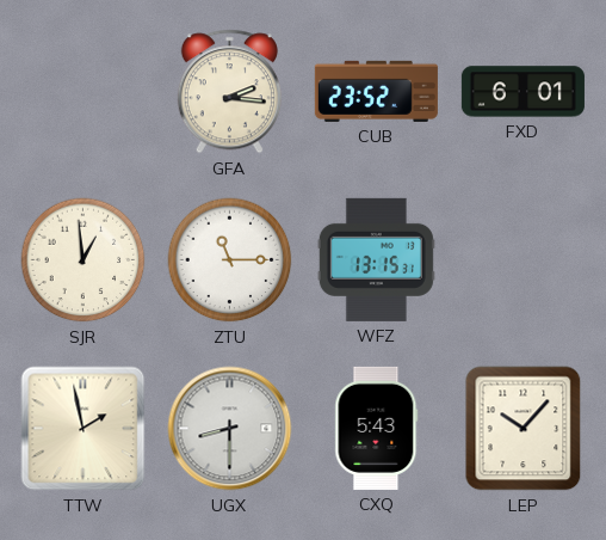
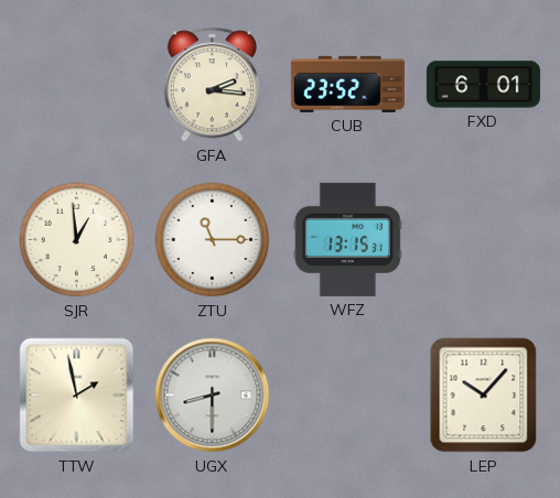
CXQ: 5:43 -> none
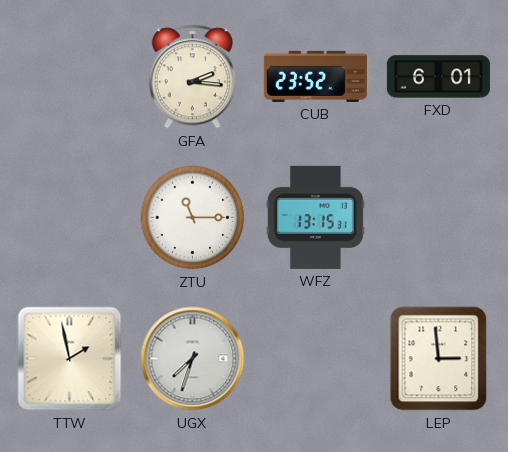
SJR: 12:59 -> none
UGX: 8:30 -> 7:33
LEP: 10:07 -> 2:59
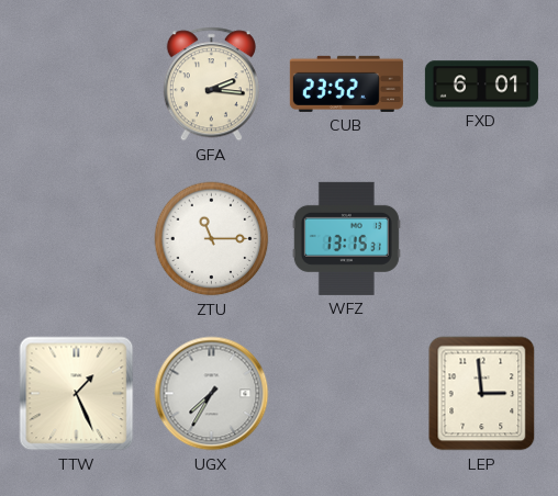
TTW: 1:58 -> 1:26
UGX: 7:33 -> 7:35
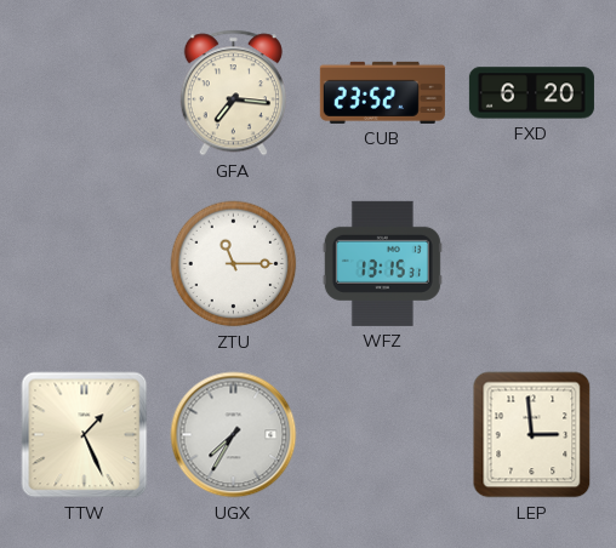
GFA: 2:16 -> 7:16
FXD: 6:01 -> 6:20
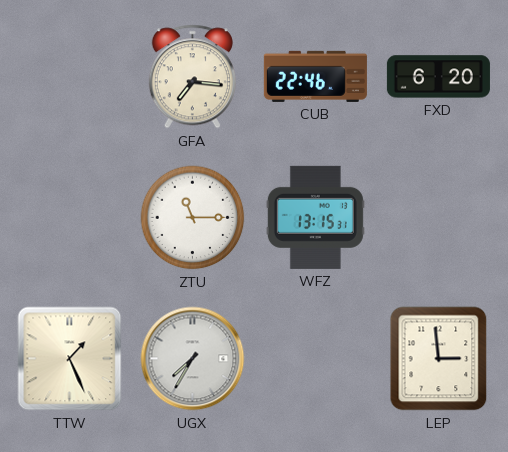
CUB: 23:52 -> 22:46
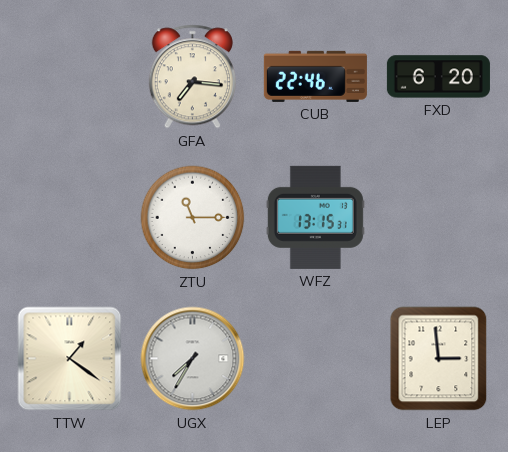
TTW: 1:26 -> 1:21
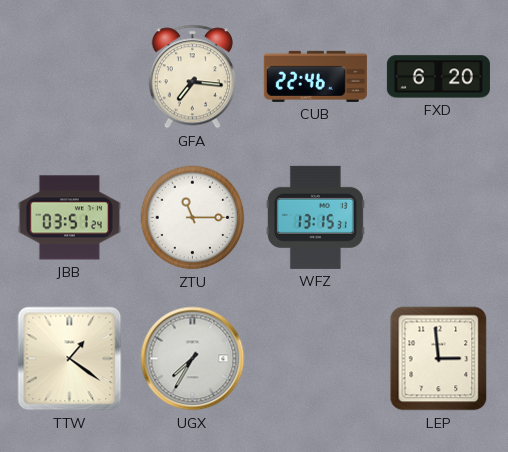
JBB: none -> 03:51
